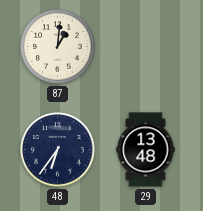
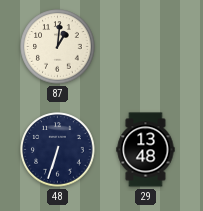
48: 6:36 -> 6:33
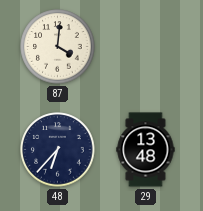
87: 1:01 -> 4:01
48: 6:33 -> 6:37
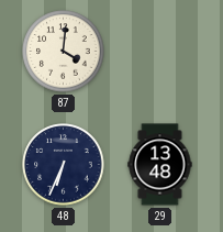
48: 6:37 -> 6:34
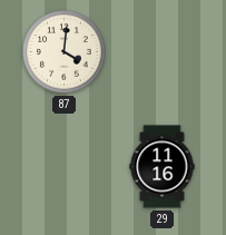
48: 6:34 -> none
29: 13:48 -> 11:16
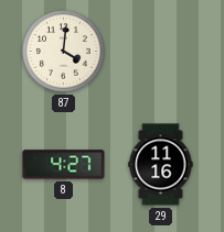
8: none -> 4:27
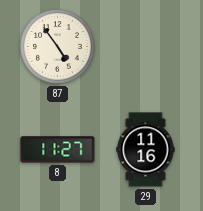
87: 4:01 -> 4:54
8: 4:27 -> 11:27
